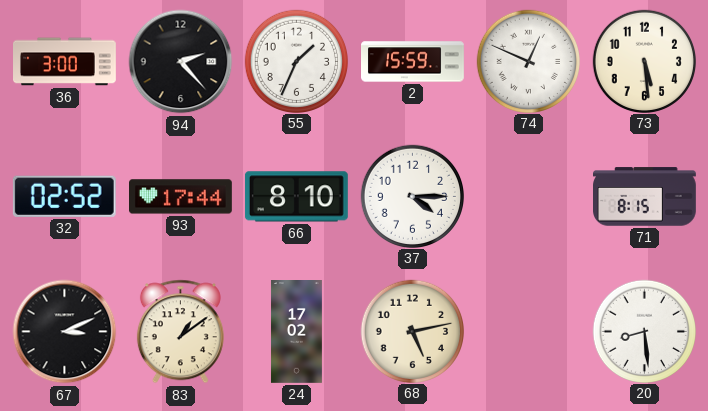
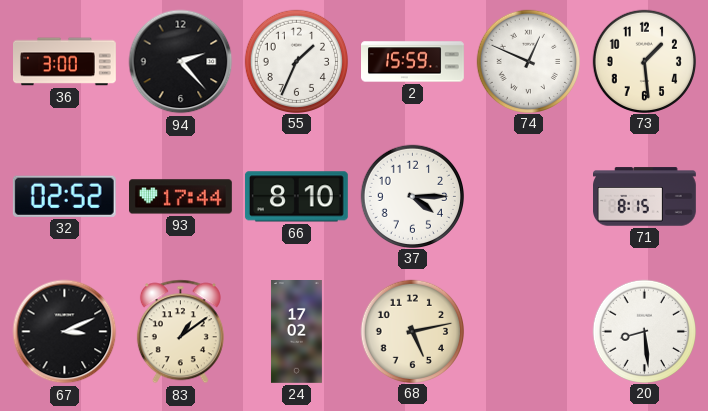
73: 5:29 -> 1:29
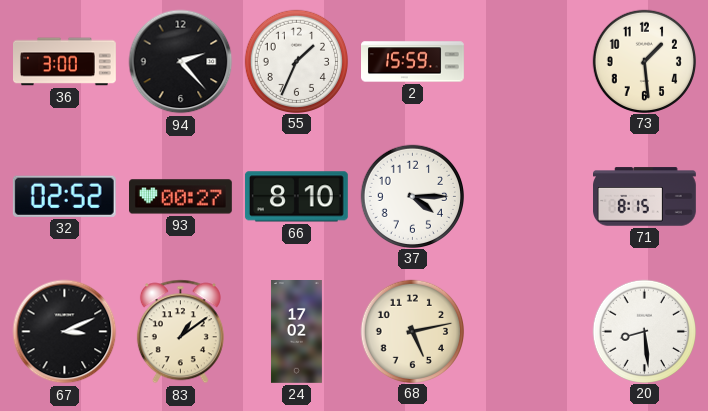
74: 12:49 -> none
93: 17:44 -> 00:27
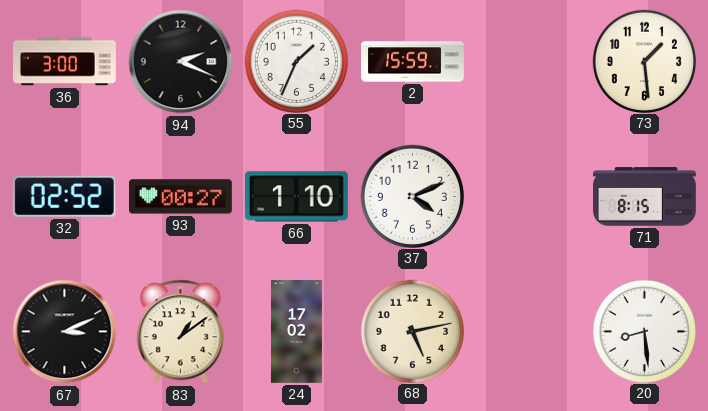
94: 2:23 -> 2:19
66: 8:10 -> 1:10
37: 4:15 -> 4:11
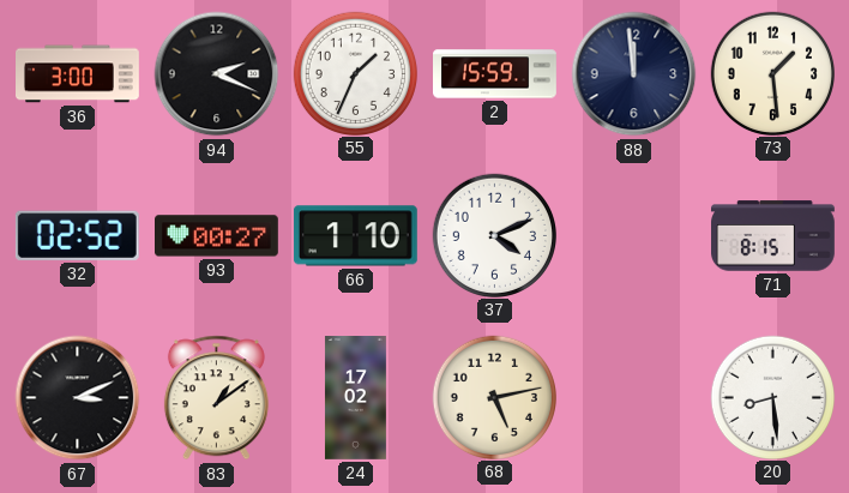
88: none -> 11:59
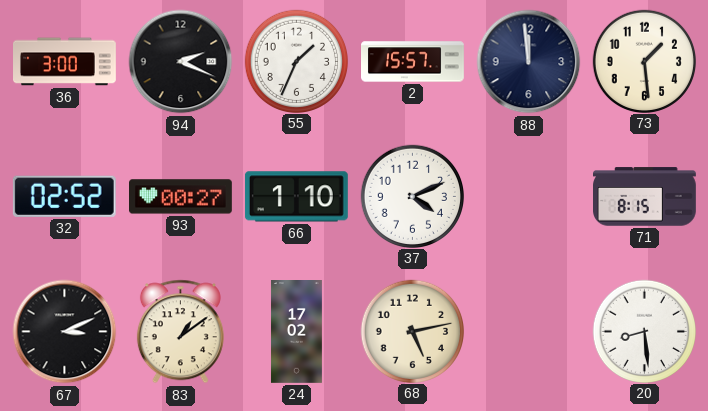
2: 15:59 -> 15:57
